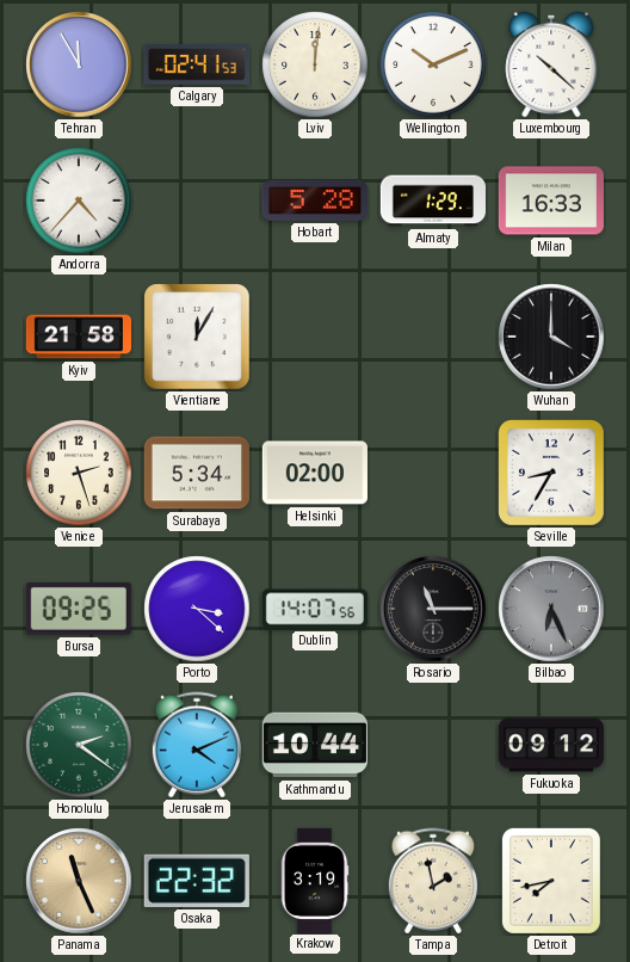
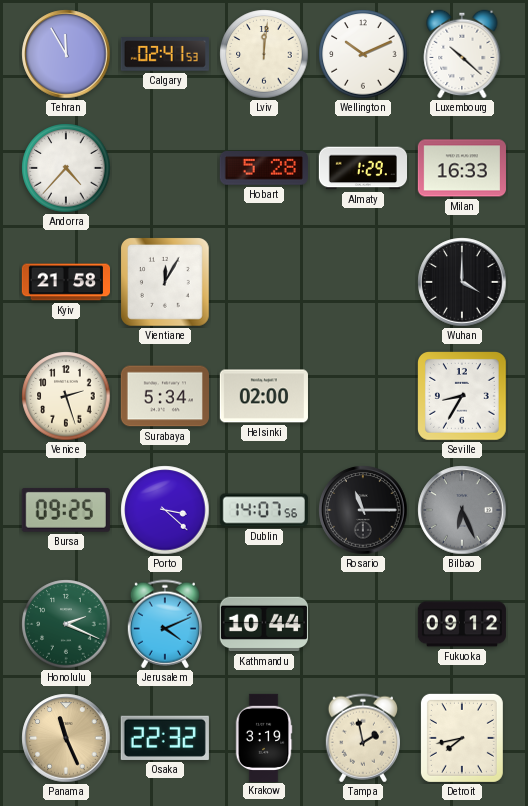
Honolulu: 2:21 -> 2:19
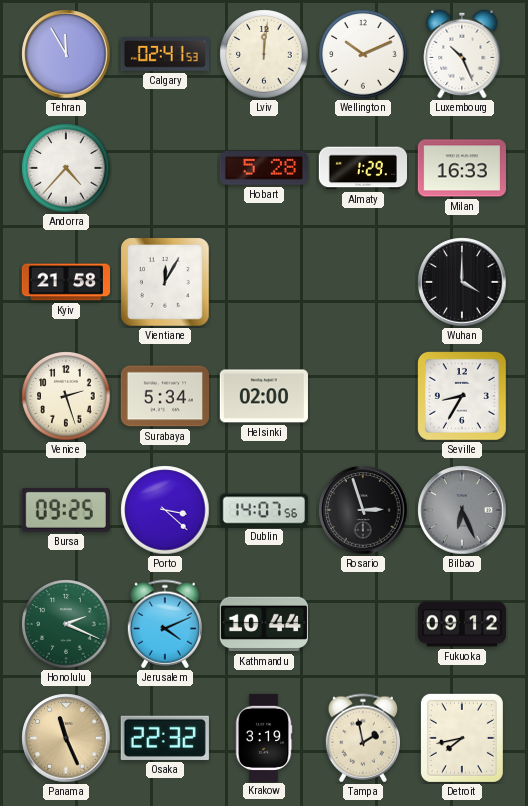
Luxembourg: 10:22 -> 10:26
Rosario: 11:15 -> 2:57
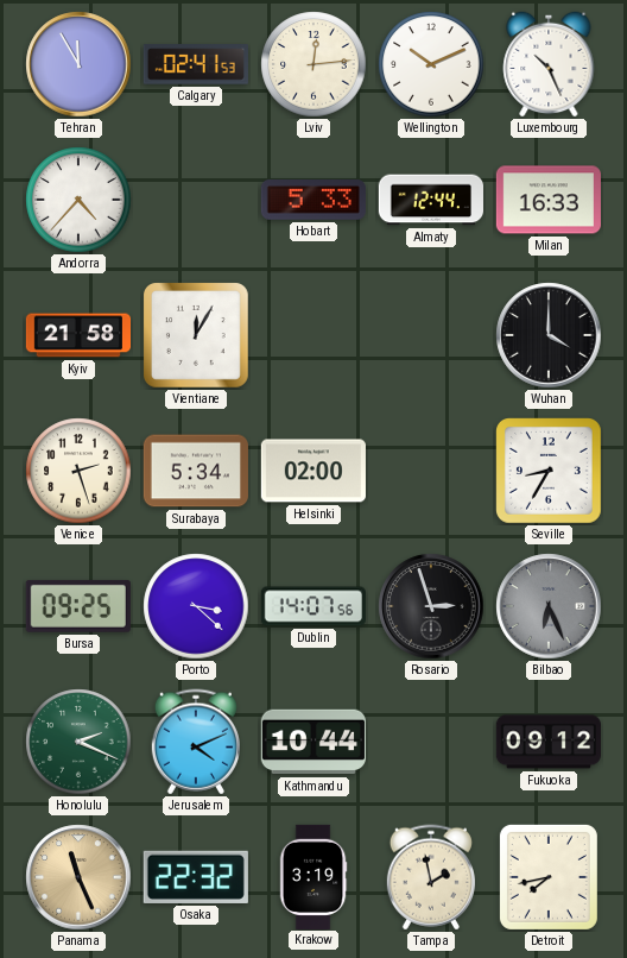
Lviv: 12:01 -> 12:14
Hobart: 5:28 -> 5:33
Almaty: 1:29 -> 12:44
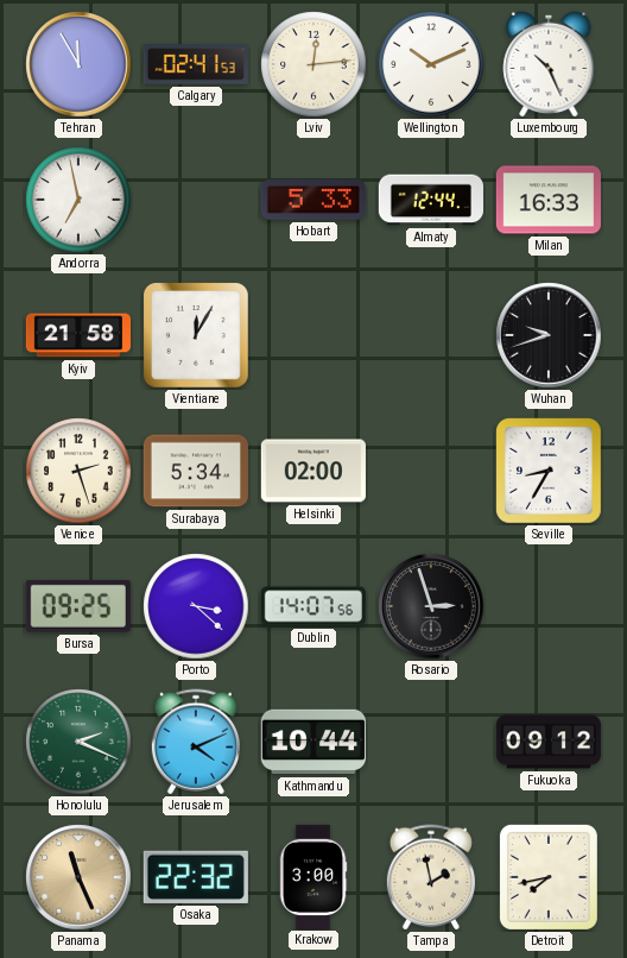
Andorra: 4:37 -> 6:58
Wuhan: 4:00 -> 9:42
Bilbao: 6:26 -> none
Krakow: 3:19 -> 3:00
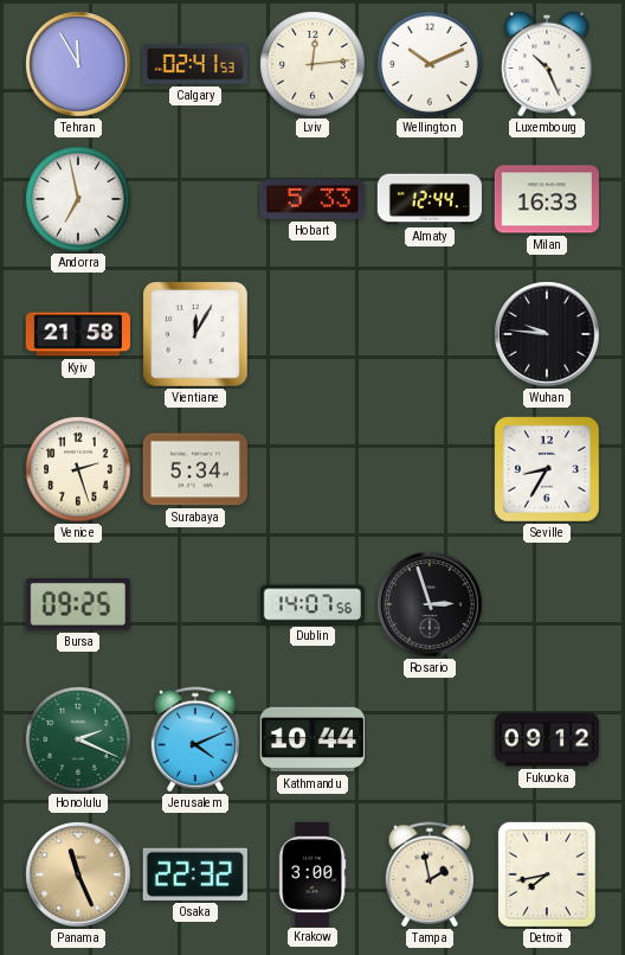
Wuhan: 9:42 -> 9:46
Helsinki: 02:00 -> none
Porto: 3:22 -> none
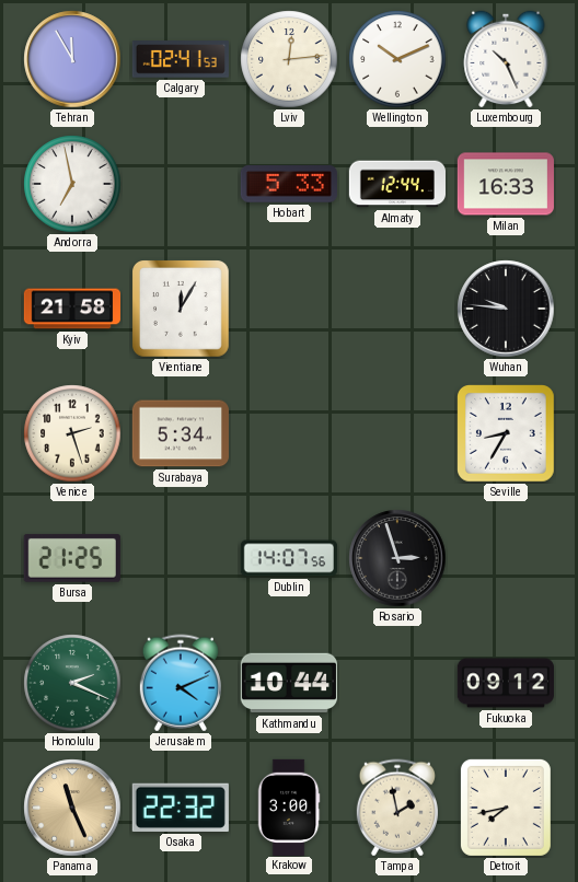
Bursa: 09:25 -> 21:25
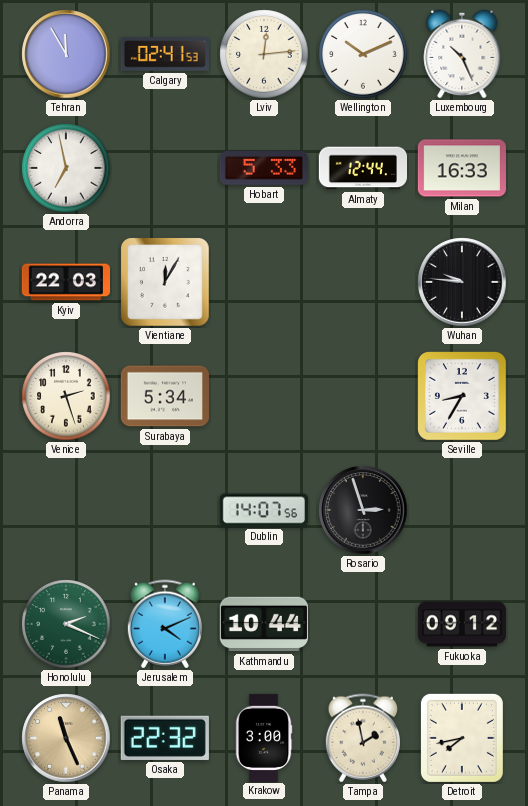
Kyiv: 21:58 -> 22:03
Bursa: 21:25 -> none
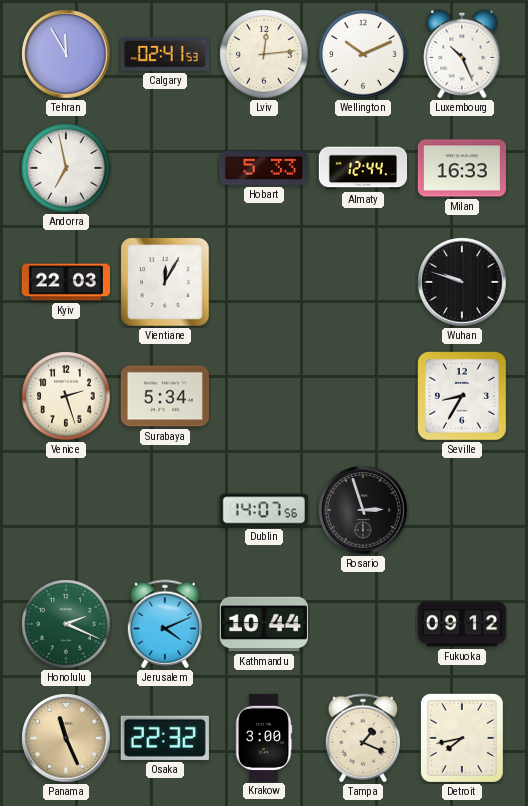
Wuhan: 9:46 -> 9:48
Tampa: 1:58 -> 1:19
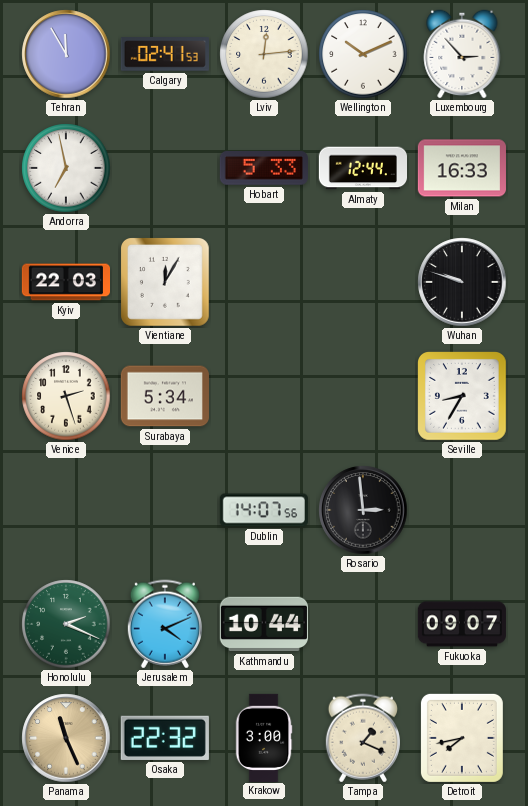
Luxembourg: 10:26 -> 2:53
Rosario: 2:57 -> 2:59
Fukuoka: 09:12 -> 09:07
